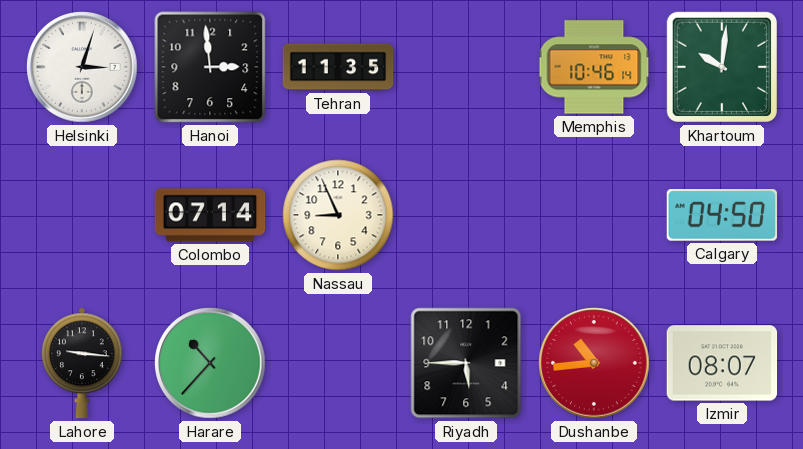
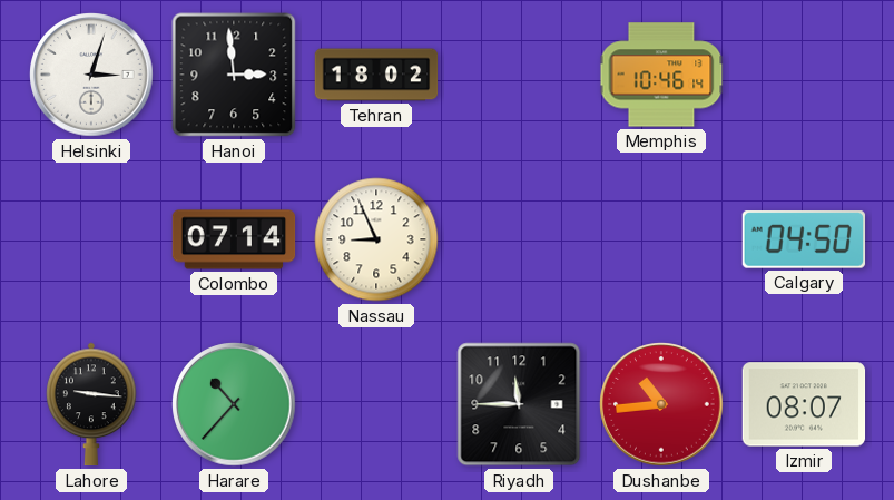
Tehran: 11:35 -> 18:02
Khartoum: 10:01 -> none
Riyadh: 5:45 -> 11:45
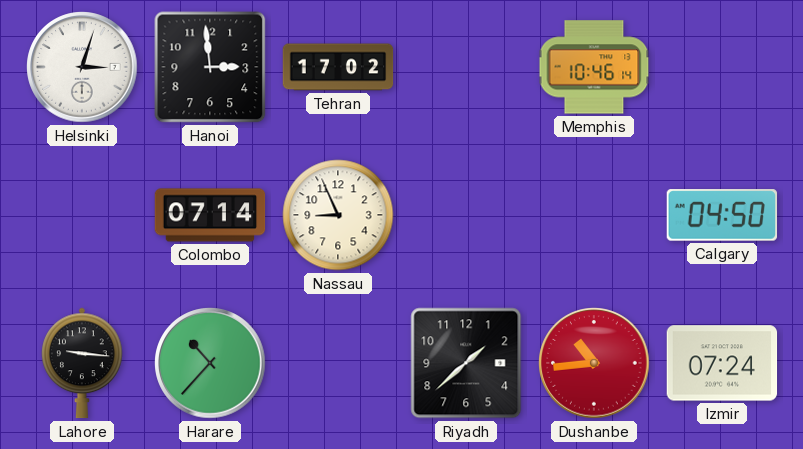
Tehran: 18:02 -> 17:02
Riyadh: 11:45 -> 1:38
Izmir: 08:07 -> 07:24
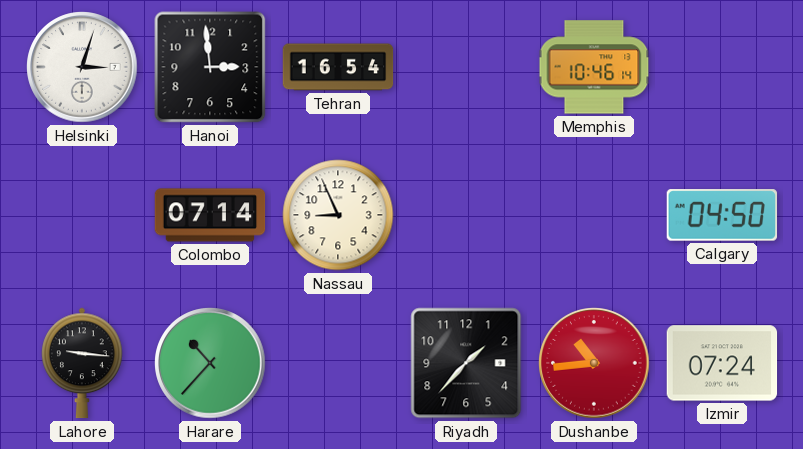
Tehran: 17:02 -> 16:54
Riyadh: 1:38 -> 1:37
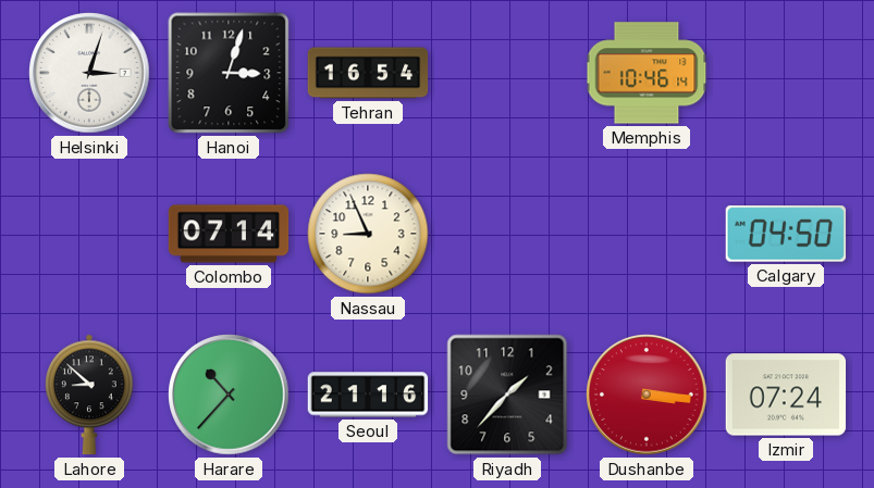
Hanoi: 2:59 -> 3:03
Lahore: 9:16 -> 8:52
Seoul: none -> 21:16
Dushanbe: 10:44 -> 3:16
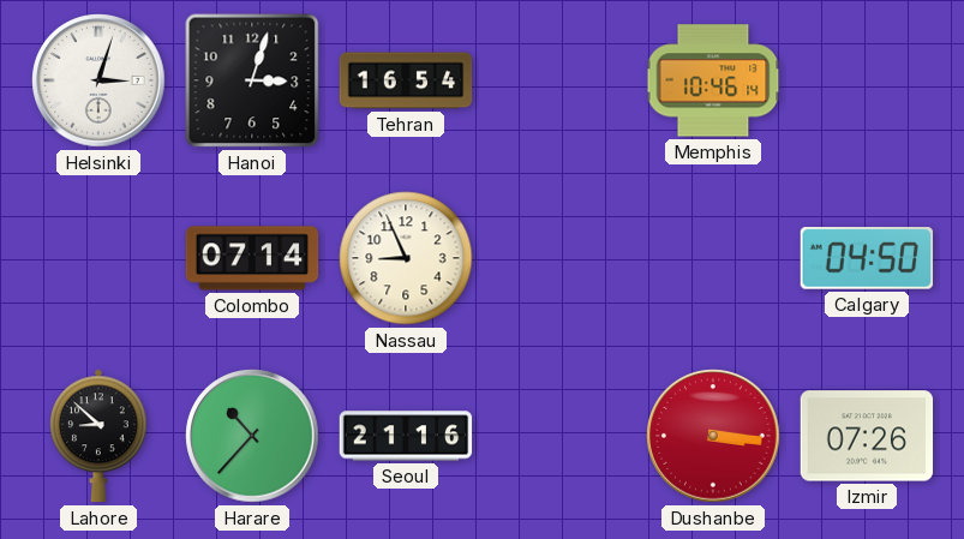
Riyadh: 1:37 -> none
Izmir: 07:24 -> 07:26
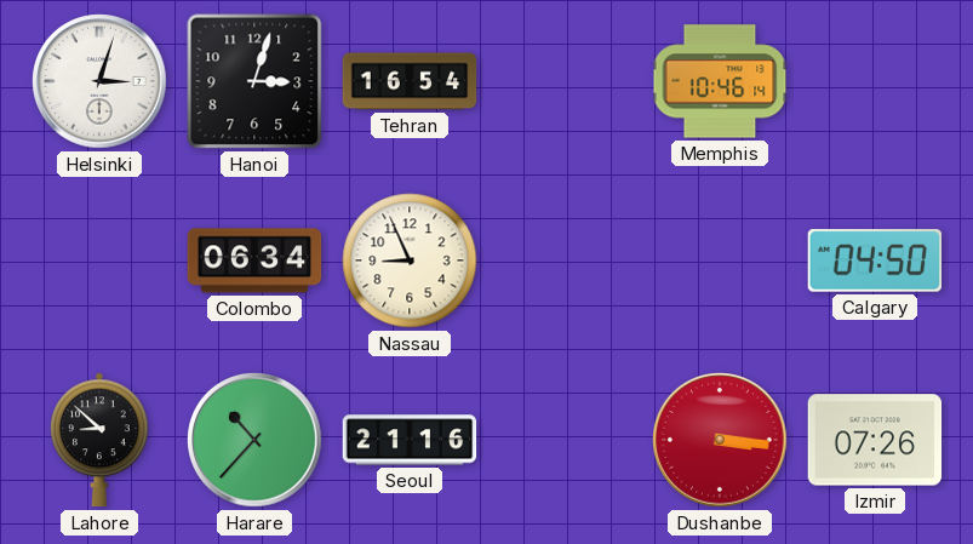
Colombo: 07:14 -> 06:34
